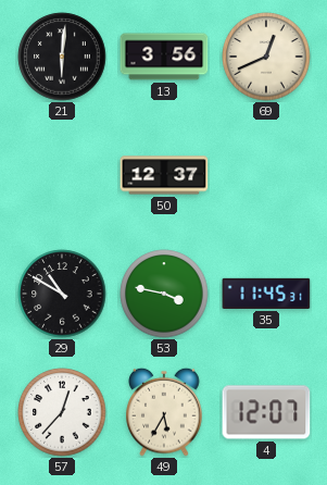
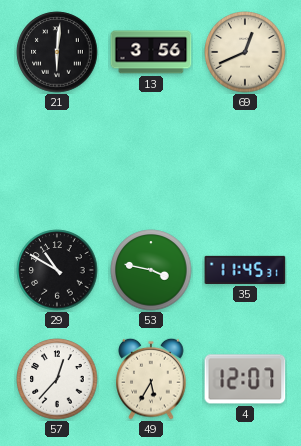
50: 12:37 -> none
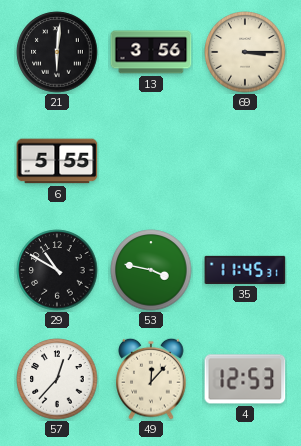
69: 12:41 -> 3:15
6: none -> 5:55
49: 5:35 -> 12:07
4: 12:07 -> 12:53
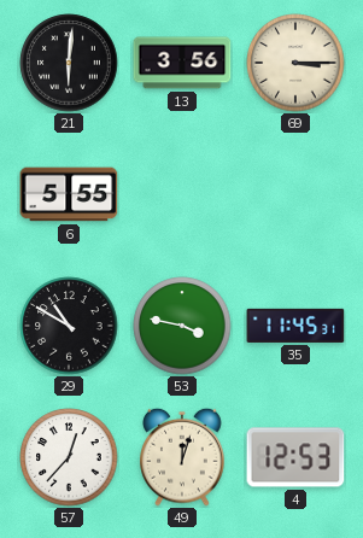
49: 12:07 -> 12:03
